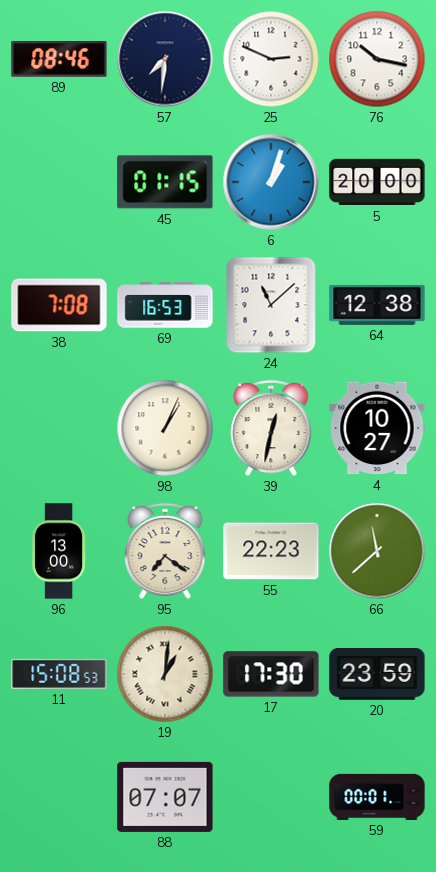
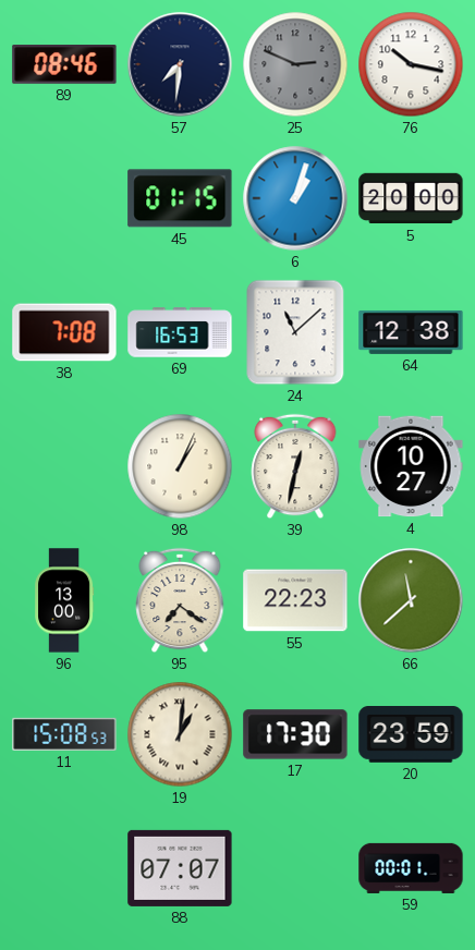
25 dial: white -> grey
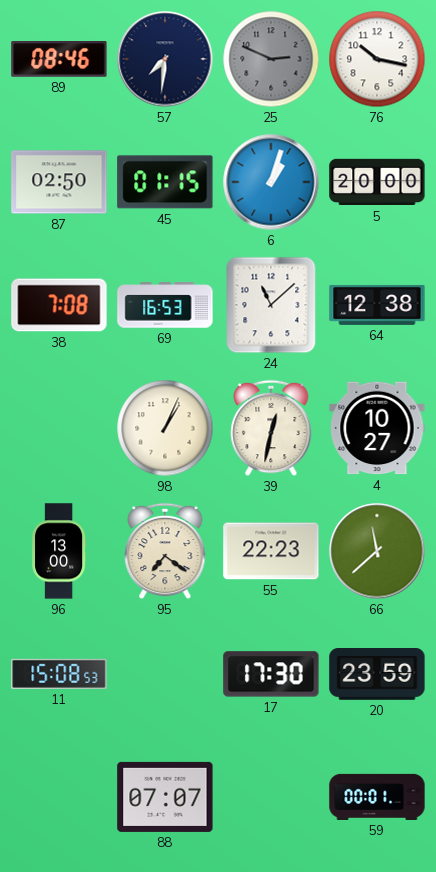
87: none -> 02:50
19: 1:01 -> none
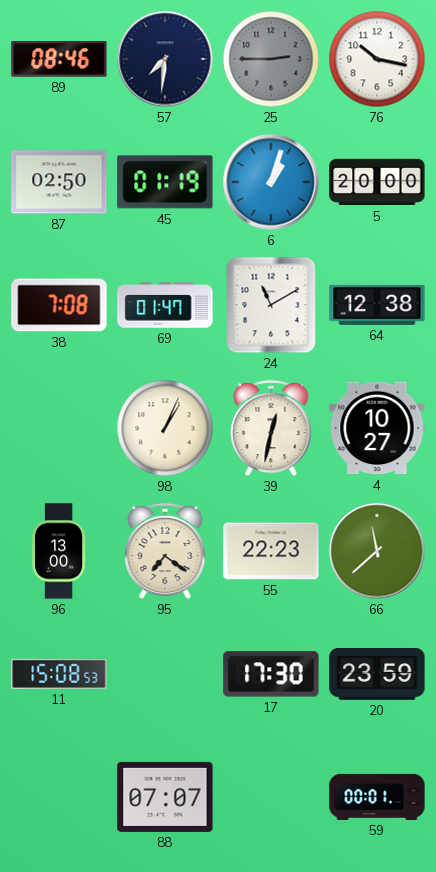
25: 2:49 -> 2:45
45: 01:15 -> 01:19
69: 16:53 -> 01:47
24: 11:08 -> 11:10
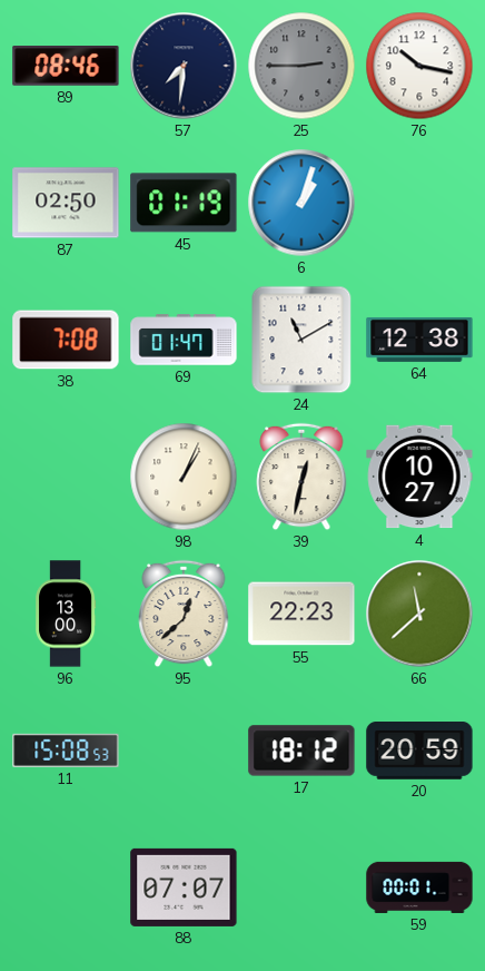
5: 20:00 -> none
95: 7:21 -> 12:38
17: 17:30 -> 18:12
20: 23:59 -> 20:59
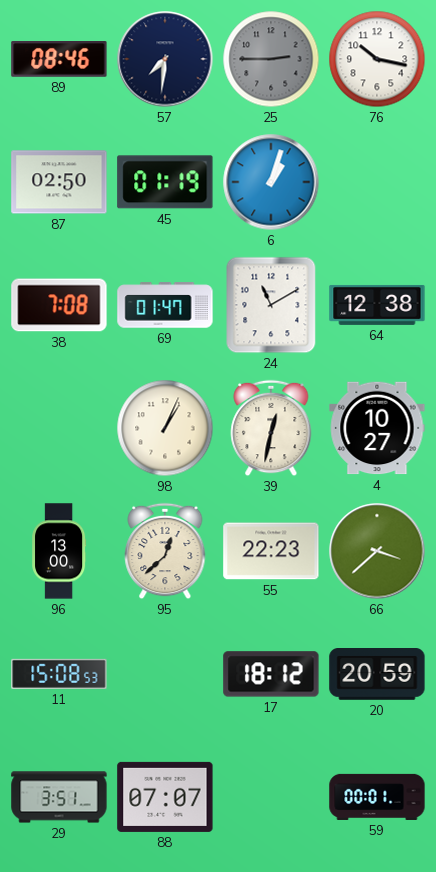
66: 11:38 -> 3:38
29: none -> 3:51
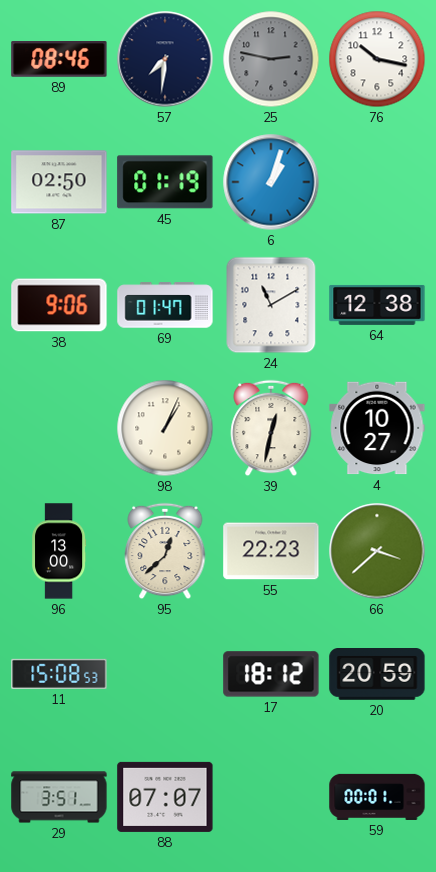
25: 2:45 -> 2:47
38: 7:08 -> 9:06
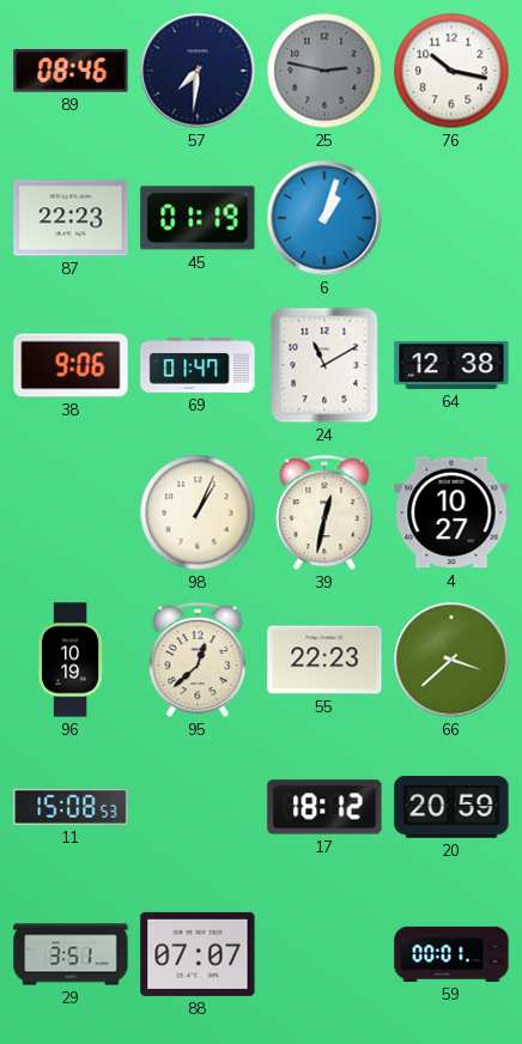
87: 02:50 -> 22:23
96: 13:00 -> 10:19
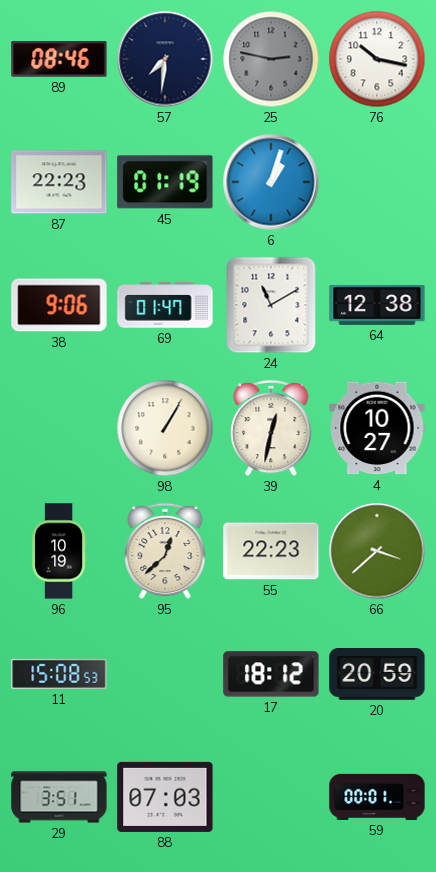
98: 1:04 -> 1:05
88: 07:07 -> 07:03
